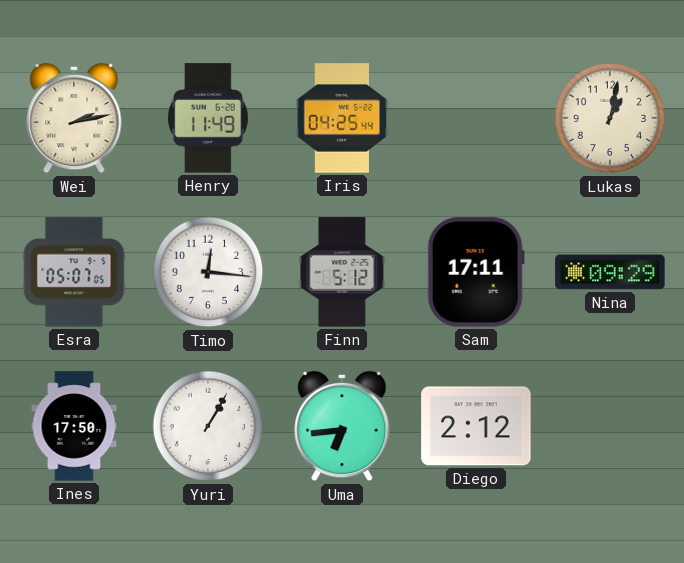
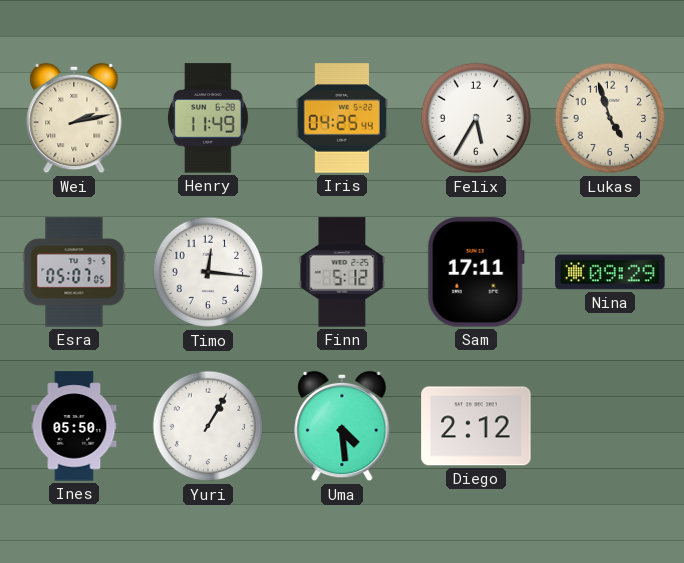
Felix: none -> 5:35
Lukas: 1:02 -> 4:57
Ines: 17:50 -> 05:50
Uma: 6:44 -> 4:29
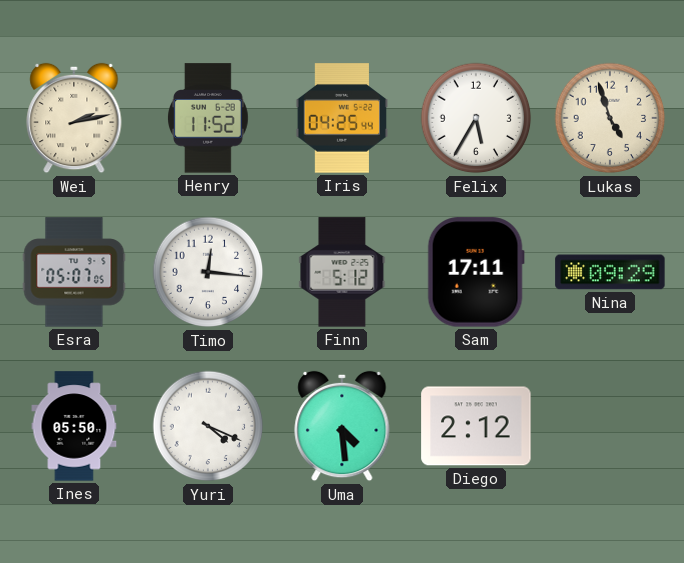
Henry: 11:49 -> 11:52
Yuri: 1:05 -> 4:19
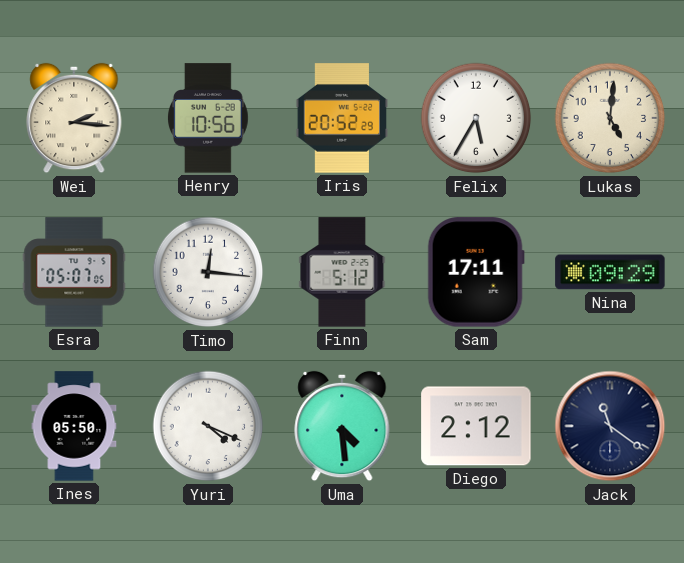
Wei: 2:13 -> 2:16
Henry: 11:52 -> 10:56
Iris: 04:25 -> 20:52
Lukas: 4:57 -> 5:01
Jack: none -> 11:21
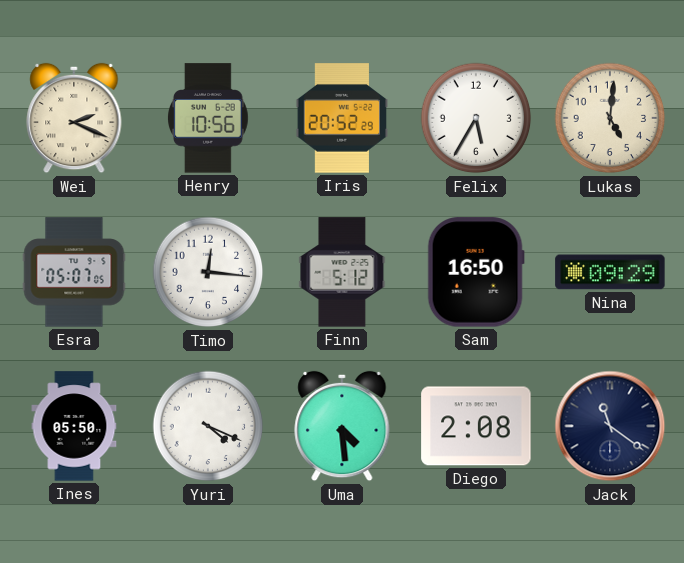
Wei: 2:16 -> 2:19
Sam: 17:11 -> 16:50
Diego: 2:12 -> 2:08
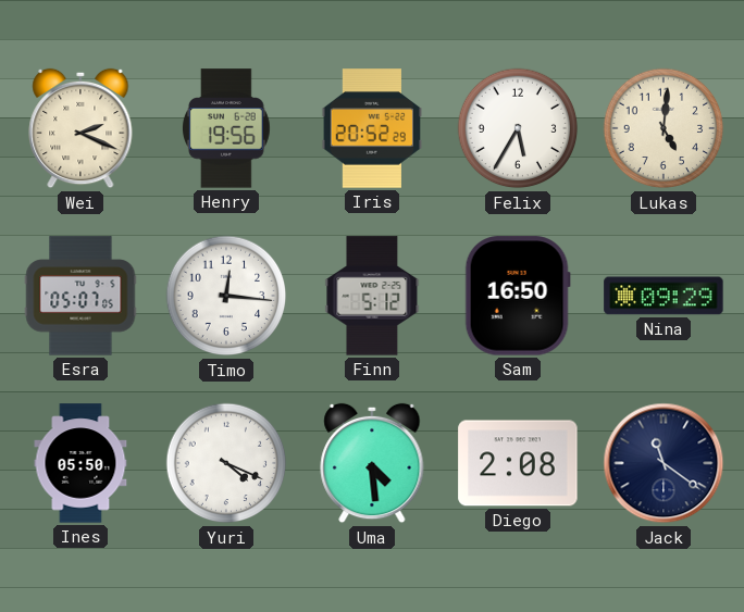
Henry: 10:56 -> 19:56
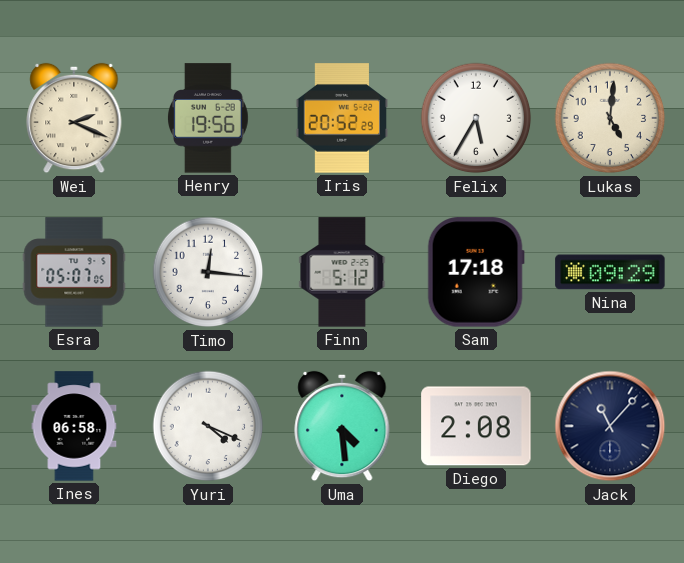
Sam: 16:50 -> 17:18
Ines: 05:50 -> 06:58
Jack: 11:21 -> 11:07
